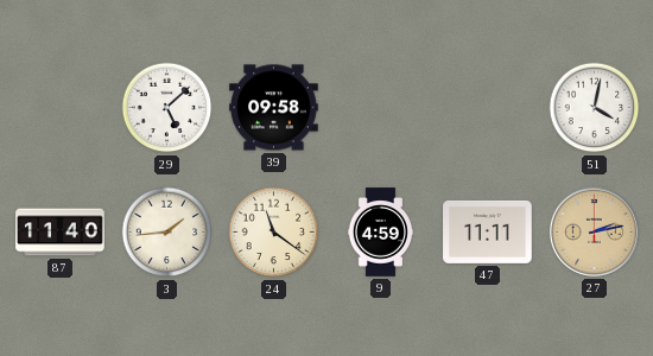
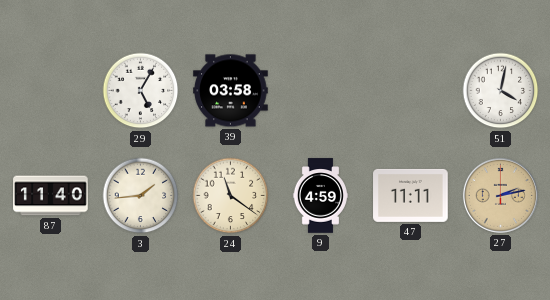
29: 5:08 -> 5:05
39: 09:58 -> 03:58
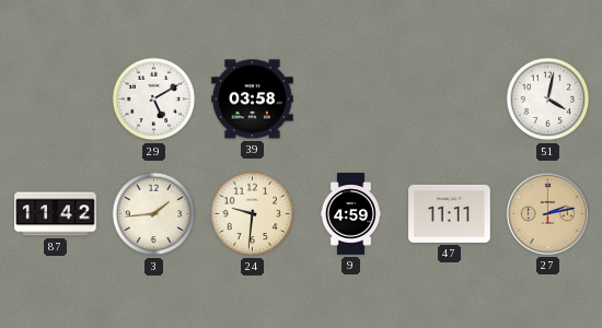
29: 5:05 -> 5:10
87: 11:40 -> 11:42
24: 11:21 -> 9:31
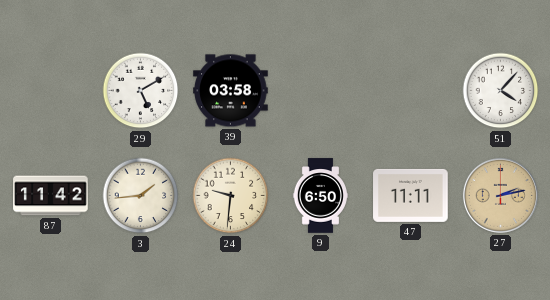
51: 4:02 -> 4:07
9: 4:59 -> 6:50
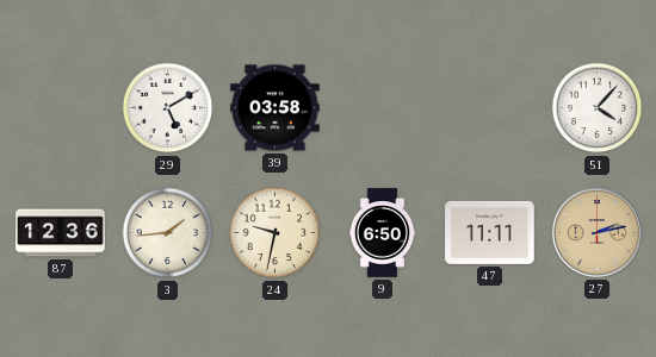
87: 11:42 -> 12:36
24: 9:31 -> 9:32
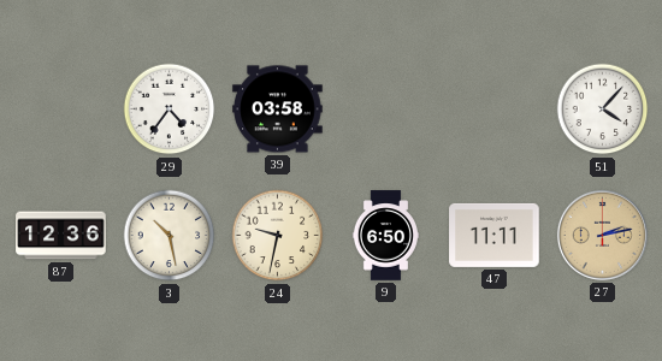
29: 5:10 -> 4:36
3: 1:44 -> 10:28
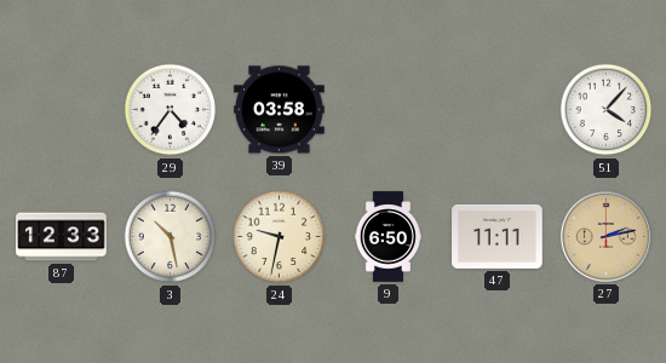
87: 12:36 -> 12:33
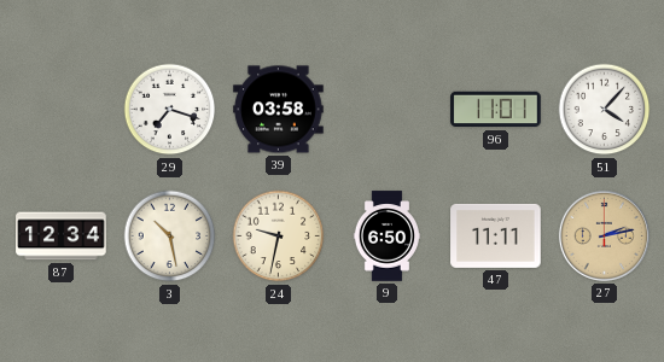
29: 4:36 -> 7:18
96: none -> 11:01
87: 12:33 -> 12:34
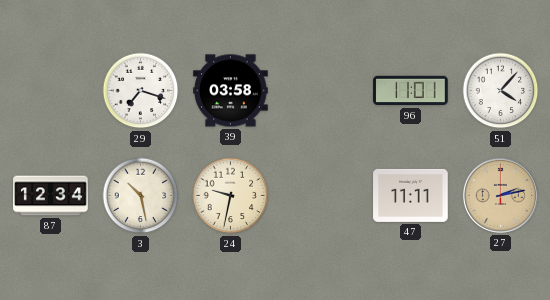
9: 6:50 -> none
